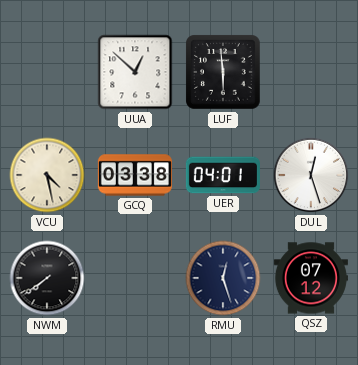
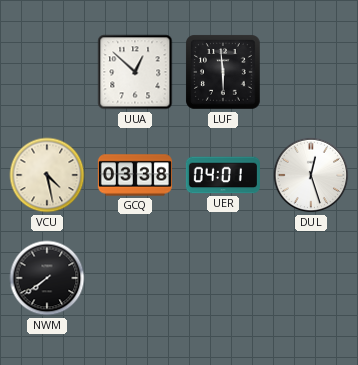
RMU: 12:27 -> none
QSZ: 07:12 -> none
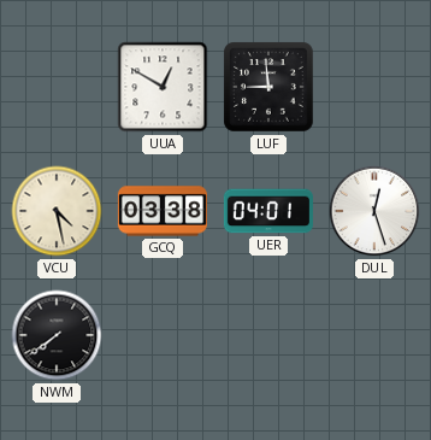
UUA: 12:52 -> 12:50
LUF: 5:59 -> 8:59
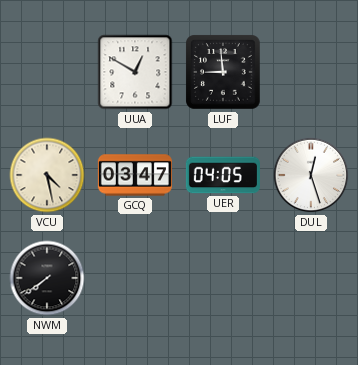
GCQ: 03:38 -> 03:47
UER: 04:01 -> 04:05
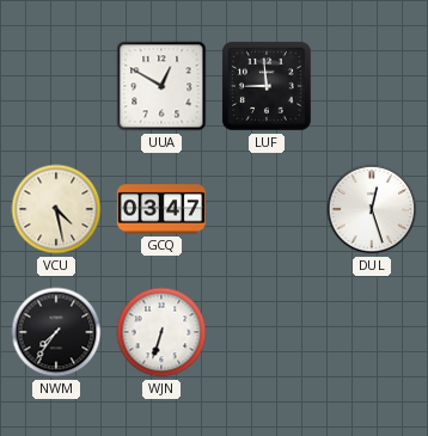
UER: 04:05 -> none
NWM: 7:39 -> 7:36
WJN: none -> 6:33
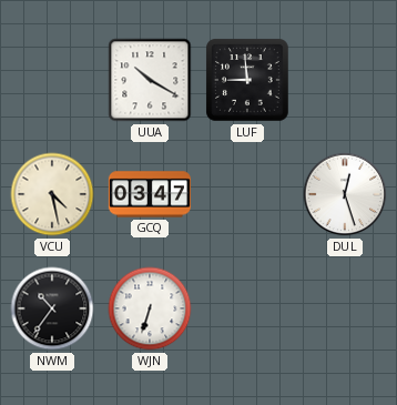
UUA: 12:50 -> 10:20
NWM: 7:36 -> 10:36
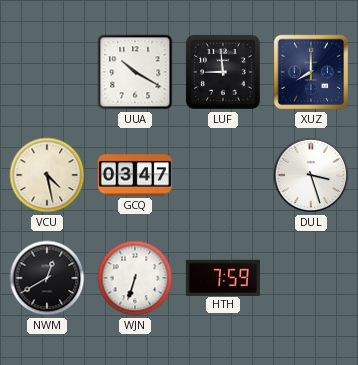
XUZ: none -> 8:00
DUL: 12:27 -> 3:27
NWM: 10:36 -> 12:40
HTH: none -> 7:59
